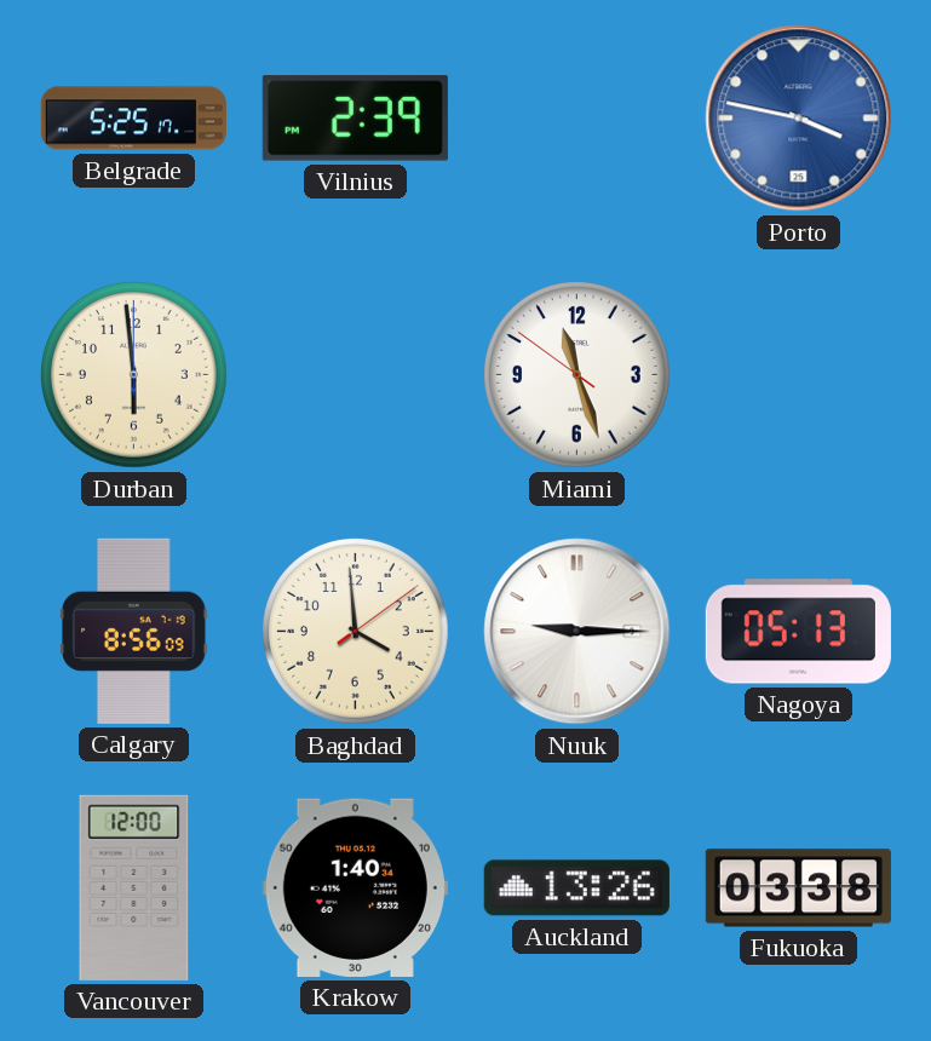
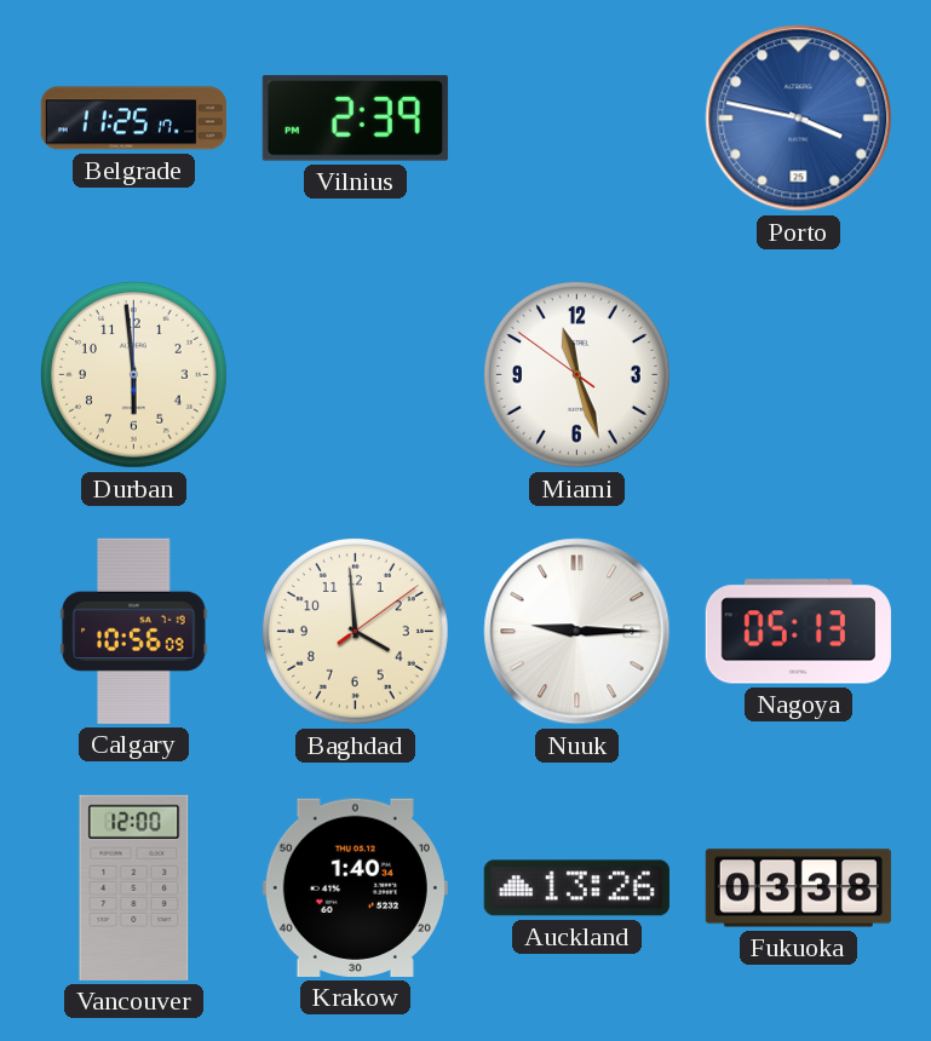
Belgrade: 5:25 -> 11:25
Calgary: 8:56 -> 10:56
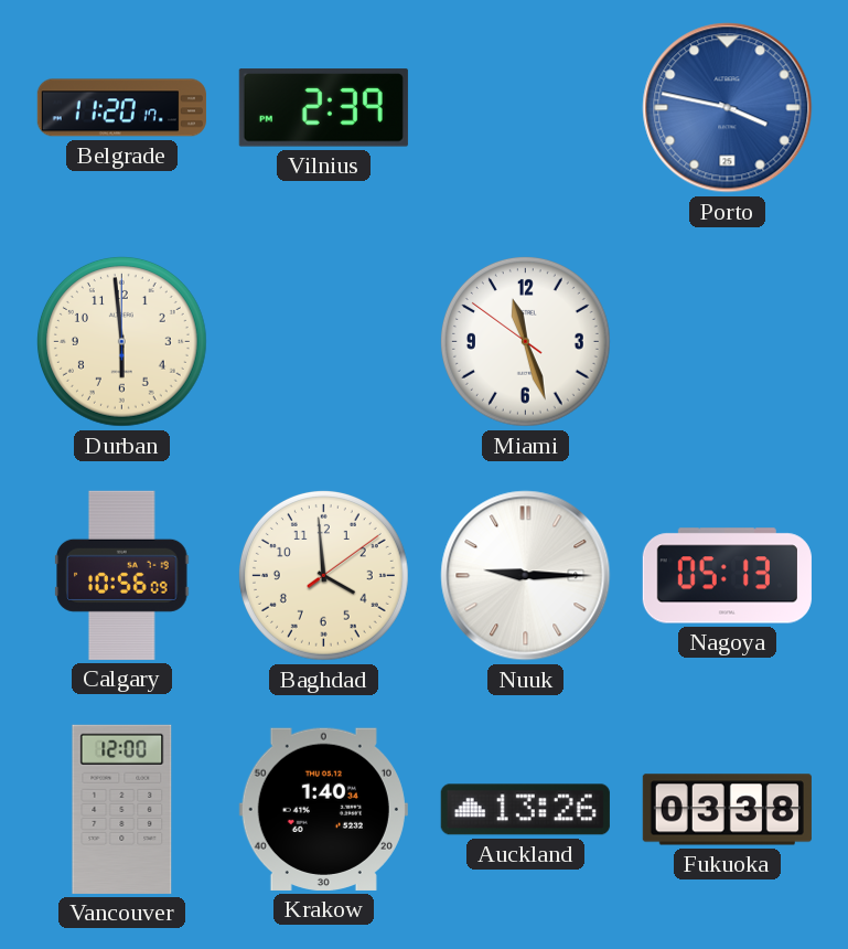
Belgrade: 11:25 -> 11:20
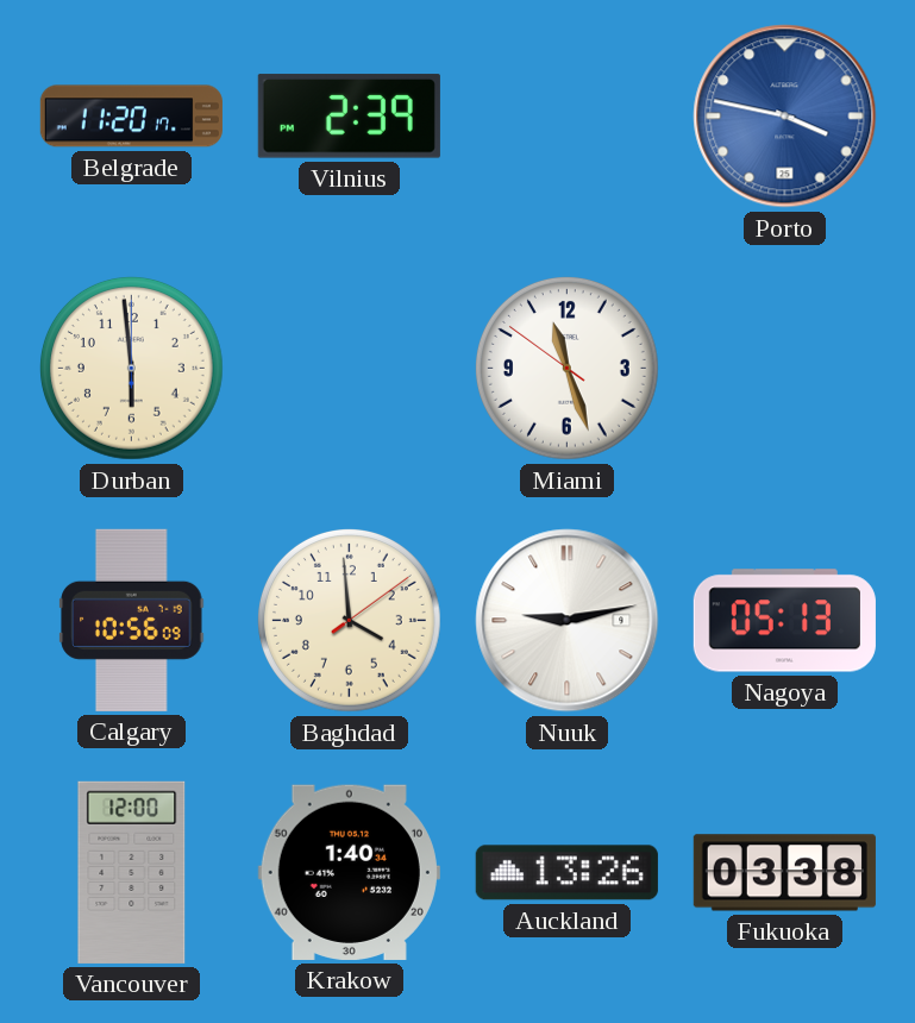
Nuuk: 9:15 -> 9:13
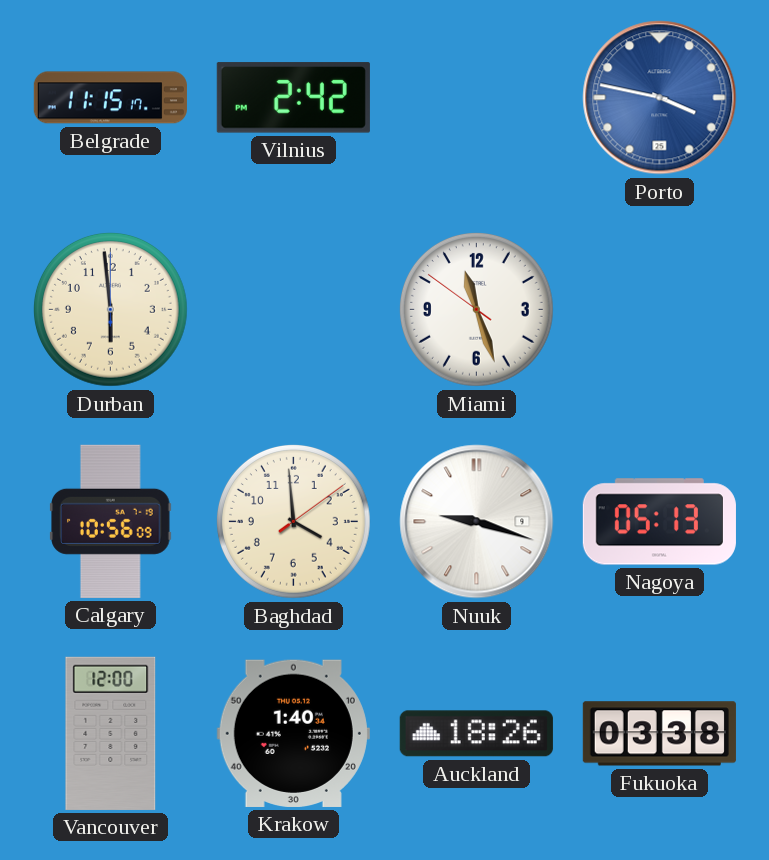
Belgrade: 11:20 -> 11:15
Vilnius: 2:39 -> 2:42
Nuuk: 9:13 -> 9:18
Auckland: 13:26 -> 18:26
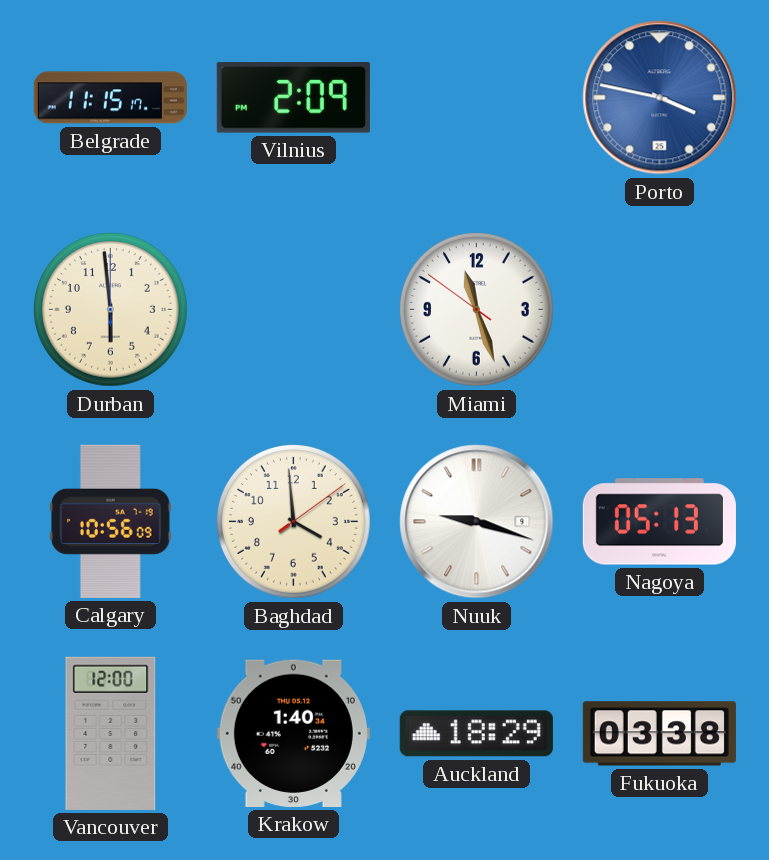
Vilnius: 2:42 -> 2:09
Auckland: 18:26 -> 18:29
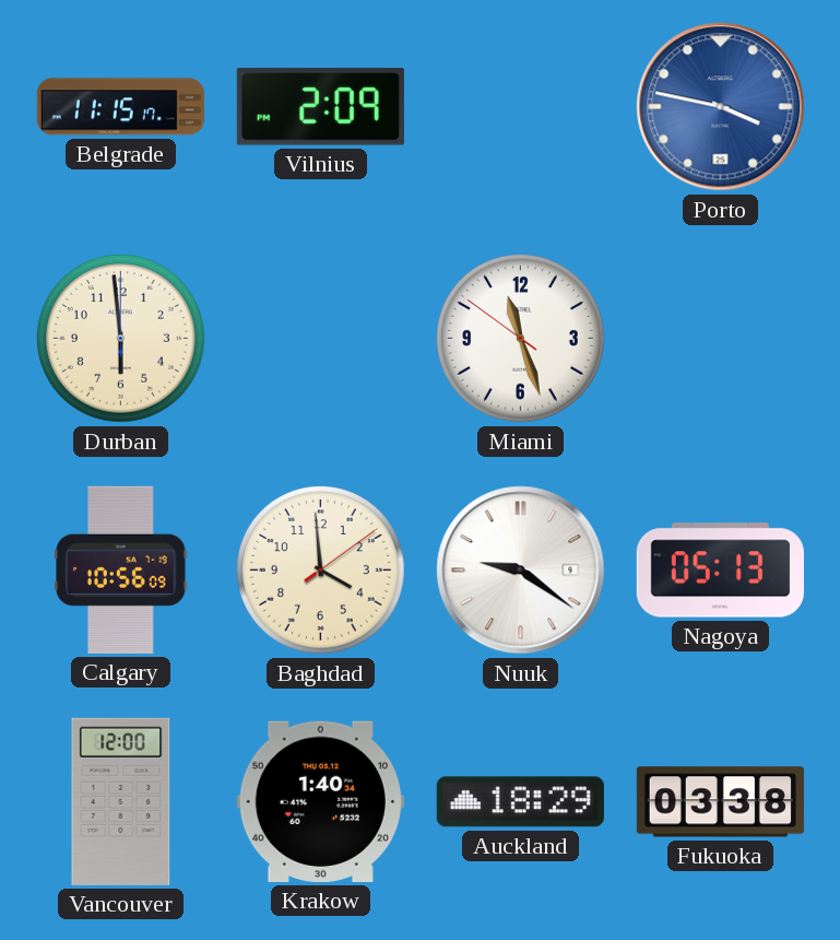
Nuuk: 9:18 -> 9:21
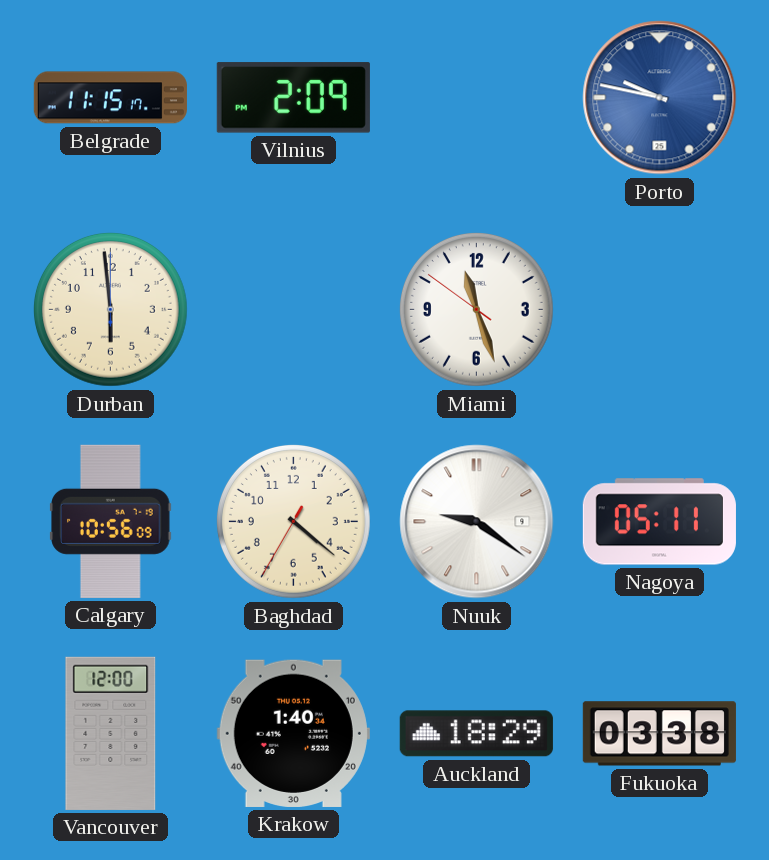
Porto: 3:47 -> 9:47
Baghdad: 3:59 -> 4:21
Nagoya: 05:13 -> 05:11
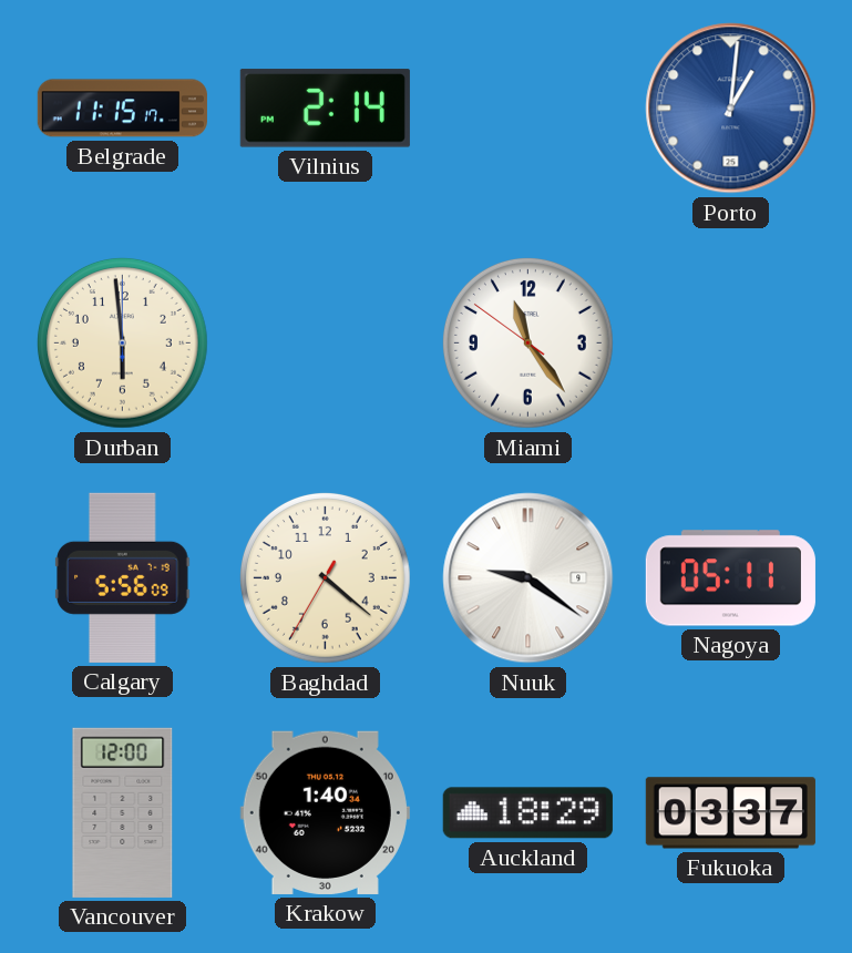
Vilnius: 2:09 -> 2:14
Porto: 9:47 -> 1:01
Miami: 11:26 -> 11:23
Calgary: 10:56 -> 5:56
Fukuoka: 03:38 -> 03:37
